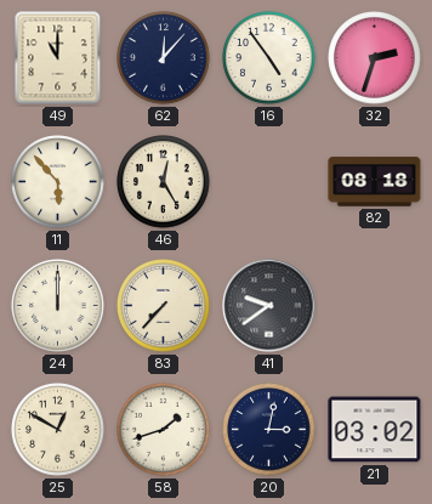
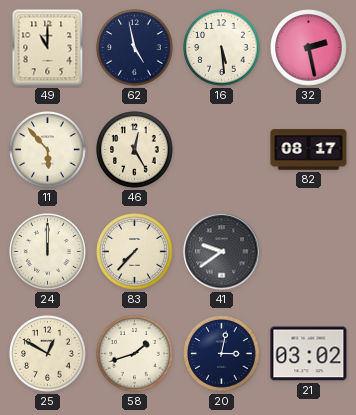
62: 12:07 -> 4:58
16: 4:54 -> 5:29
32: 2:33 -> 2:28
82: 08:18 -> 08:17
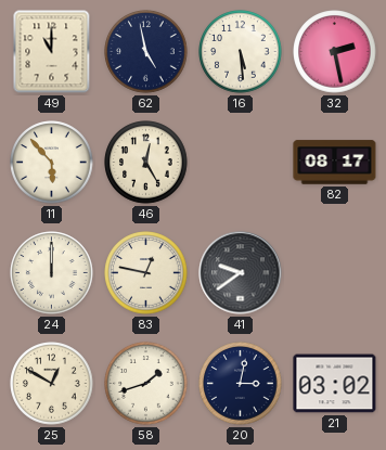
83: 7:37 -> 12:47
